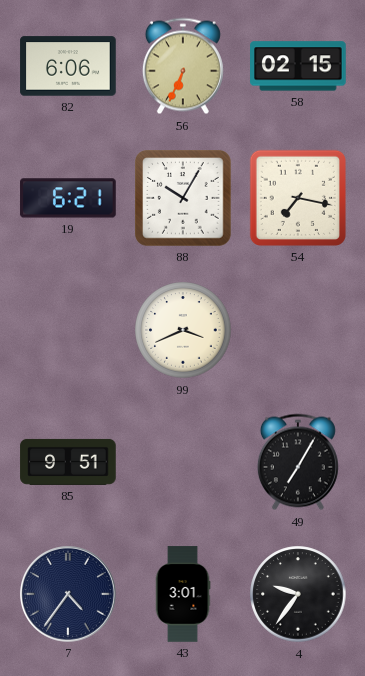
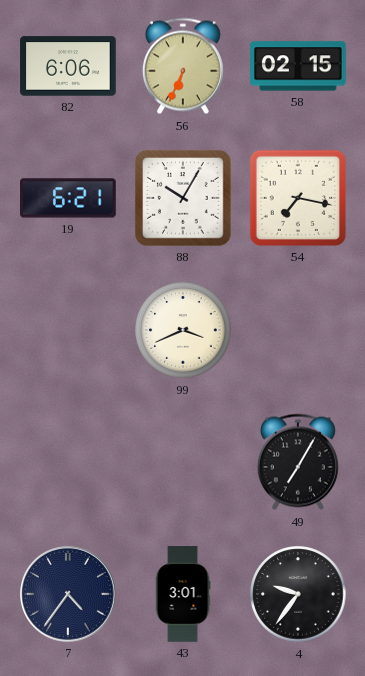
85: 9:51 -> none
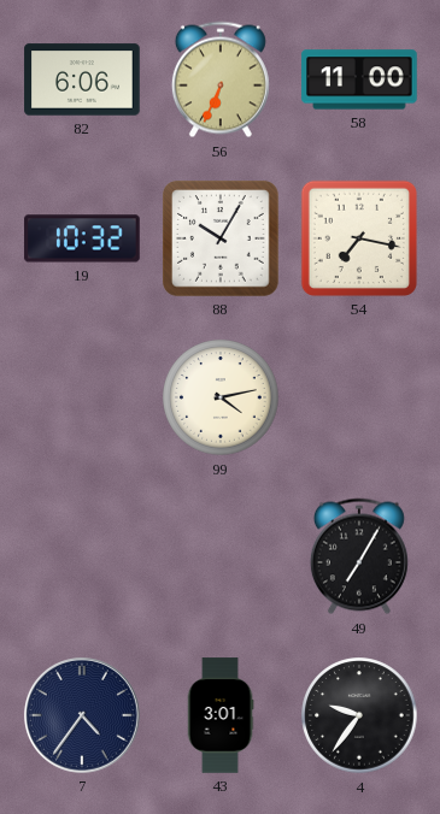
58: 02:15 -> 11:00
19: 6:21 -> 10:32
99: 3:41 -> 4:13
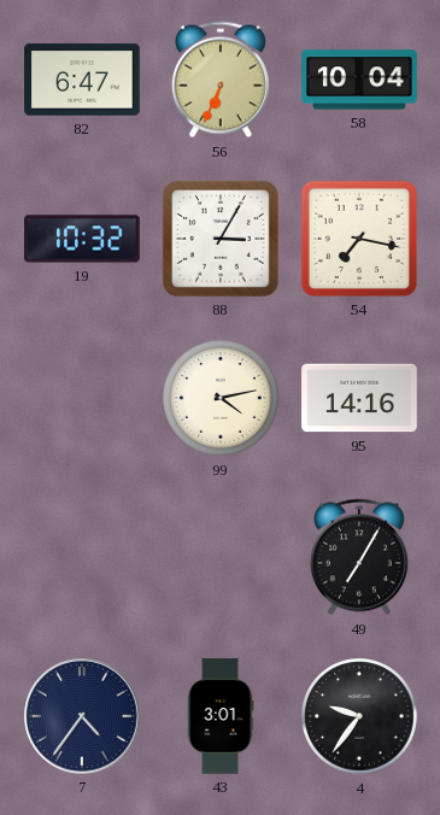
82: 6:06 -> 6:47
58: 11:00 -> 10:04
88: 10:05 -> 3:05
95: none -> 14:16
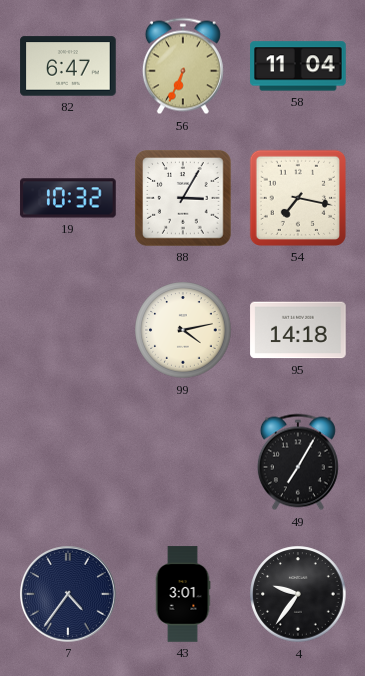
58: 10:04 -> 11:04
95: 14:16 -> 14:18
